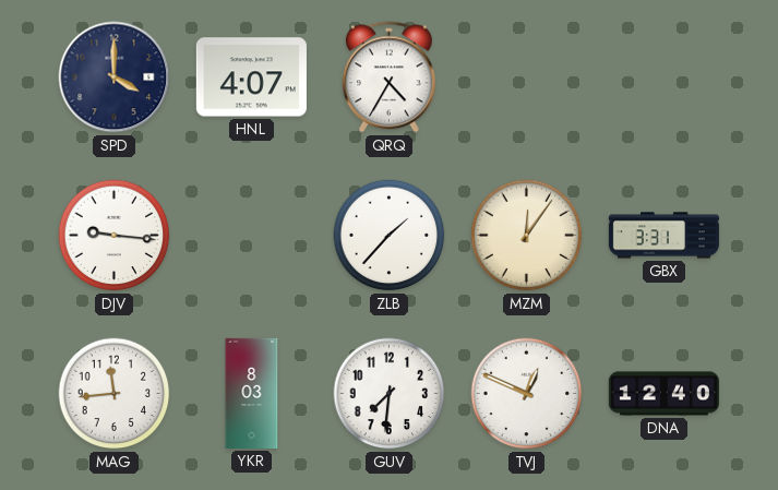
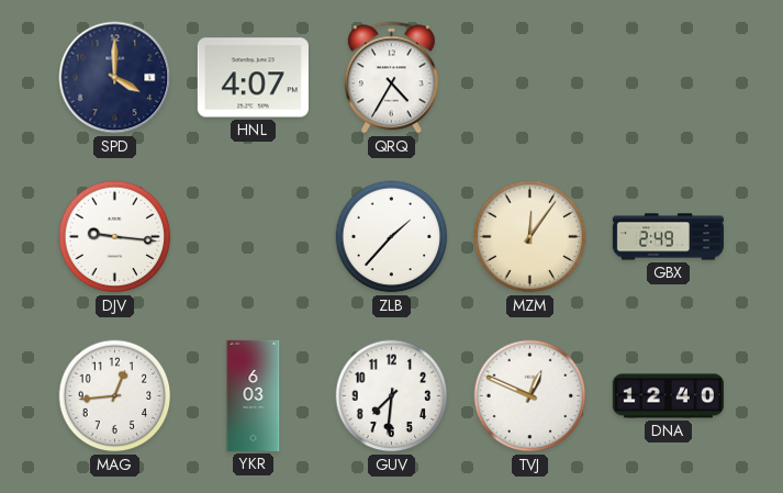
GBX: 3:31 -> 2:49
MAG: 11:44 -> 12:44
YKR: 8:03 -> 6:03
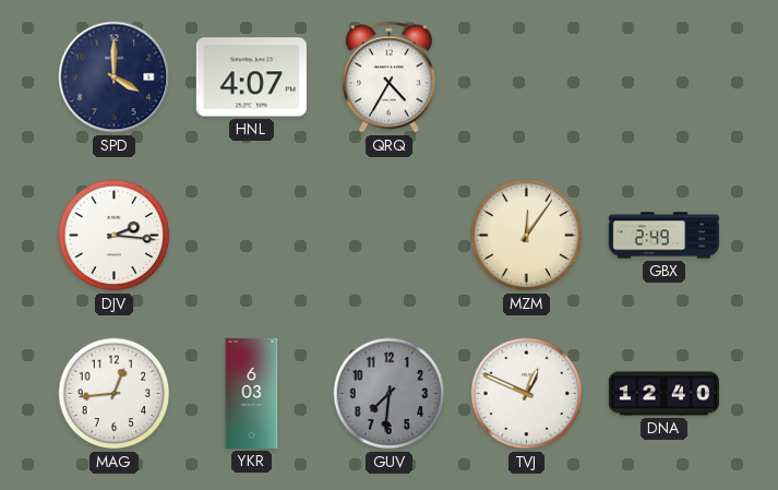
DJV: 9:16 -> 2:16
ZLB: 1:37 -> none
GUV dial: white -> grey
